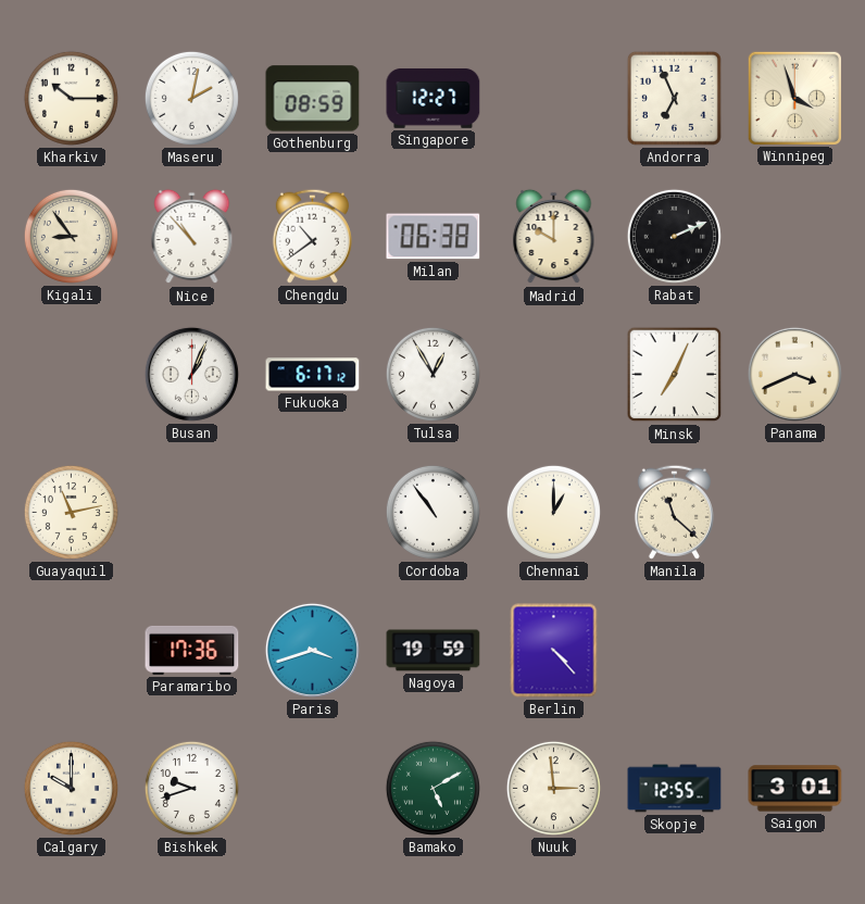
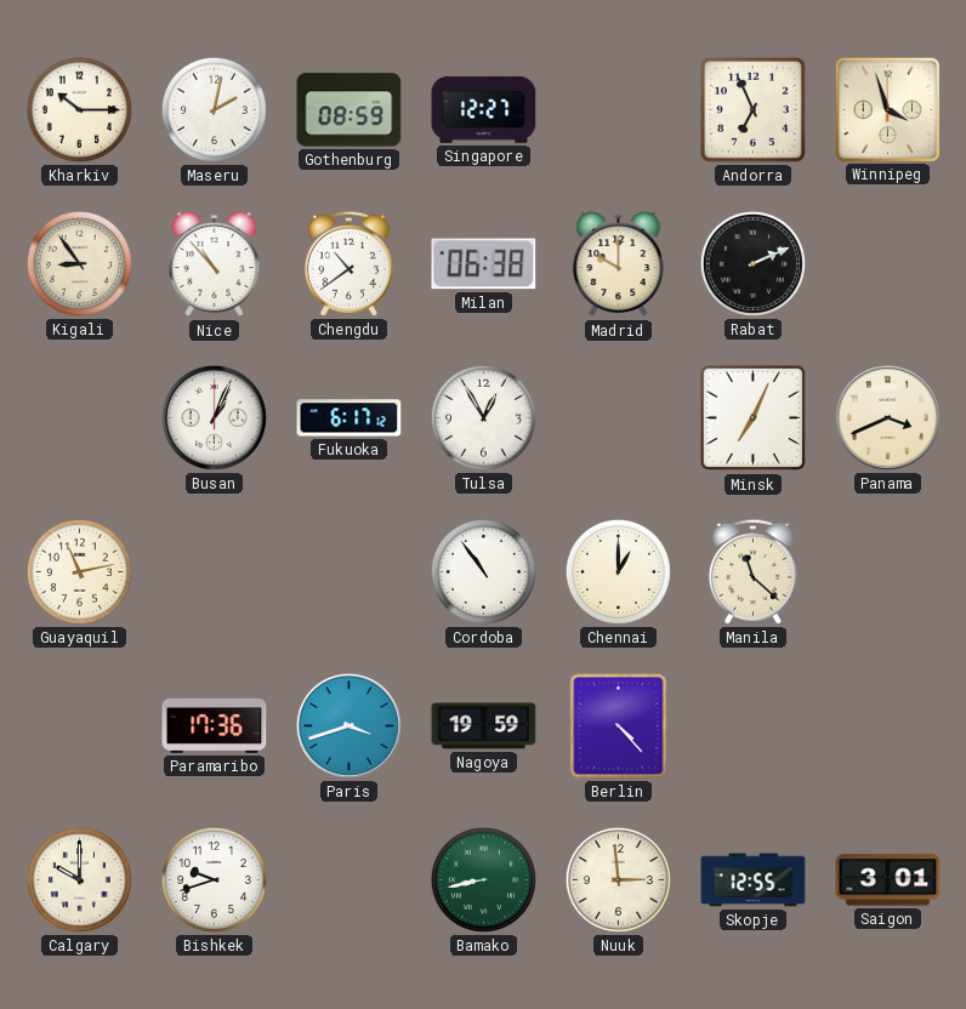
Bamako: 5:10 -> 8:43
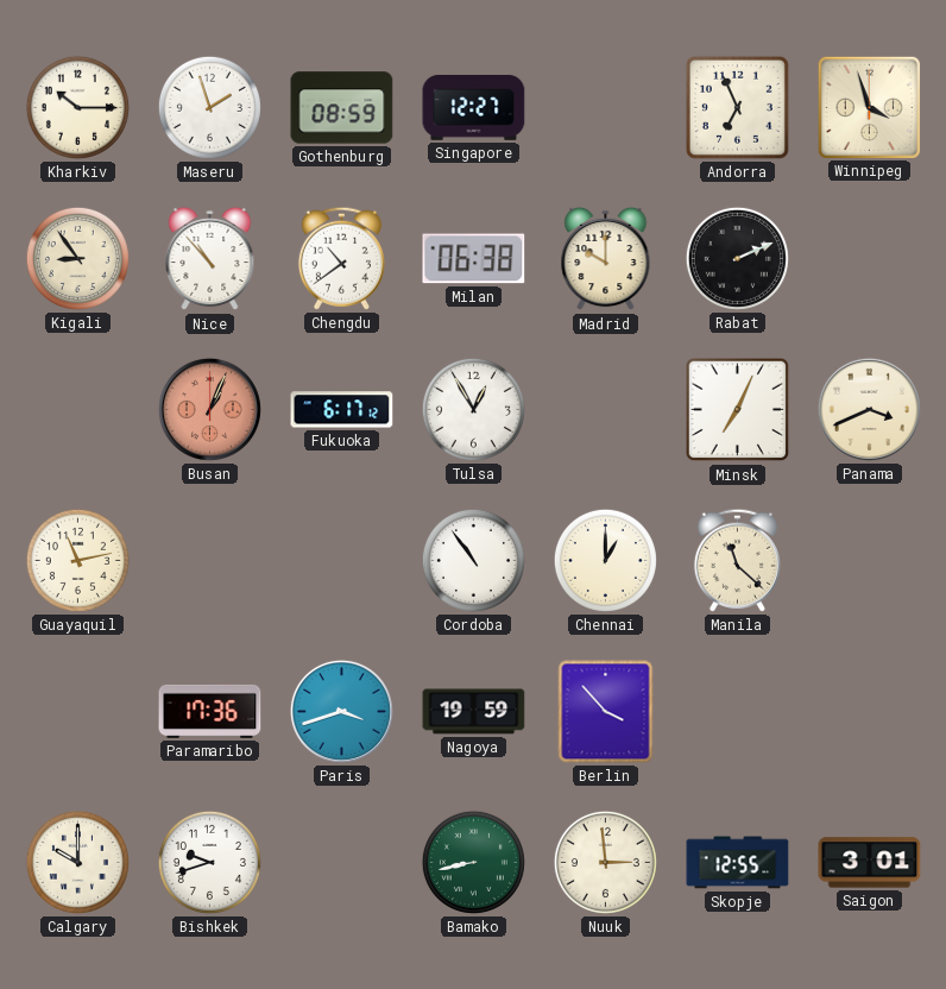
Maseru: 2:02 -> 1:57
Busan dial: white -> salmon
Berlin: 4:23 -> 3:53
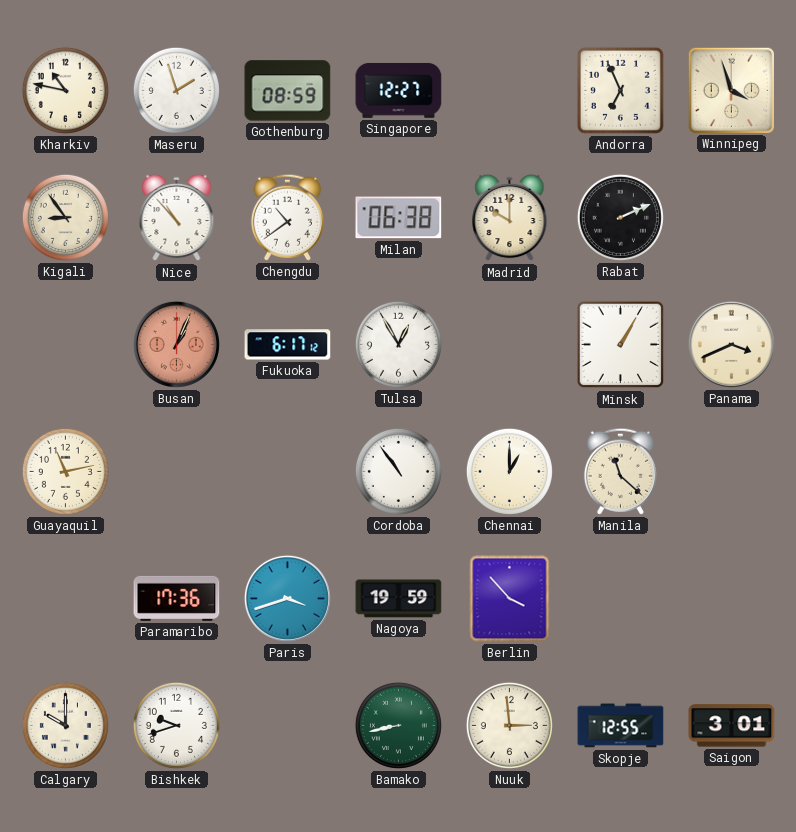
Kharkiv: 10:15 -> 10:47
Minsk: 7:04 -> 1:05
